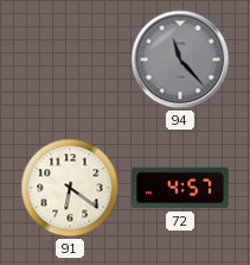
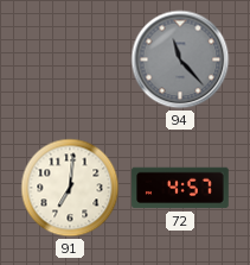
91: 6:21 -> 7:01
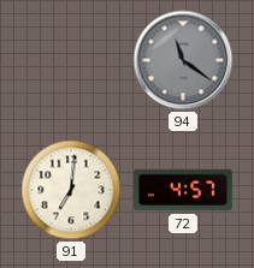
94: 11:23 -> 11:21
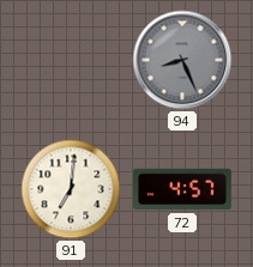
94: 11:21 -> 8:26
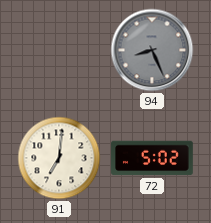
72: 4:57 -> 5:02
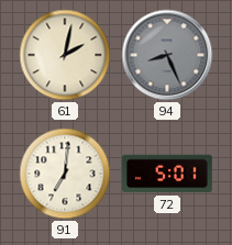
61: none -> 2:02
72: 5:02 -> 5:01
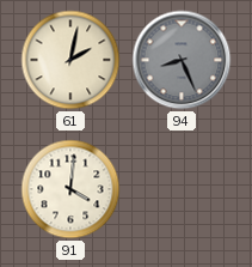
91: 7:01 -> 4:01
72: 5:01 -> none
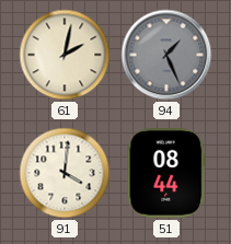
94: 8:26 -> 1:26
51: none -> 08:44
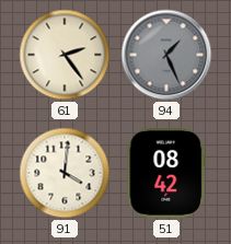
61: 2:02 -> 2:24
51: 08:44 -> 08:42
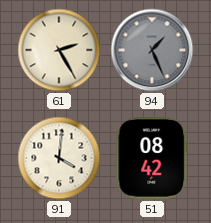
61: 2:24 -> 2:25
